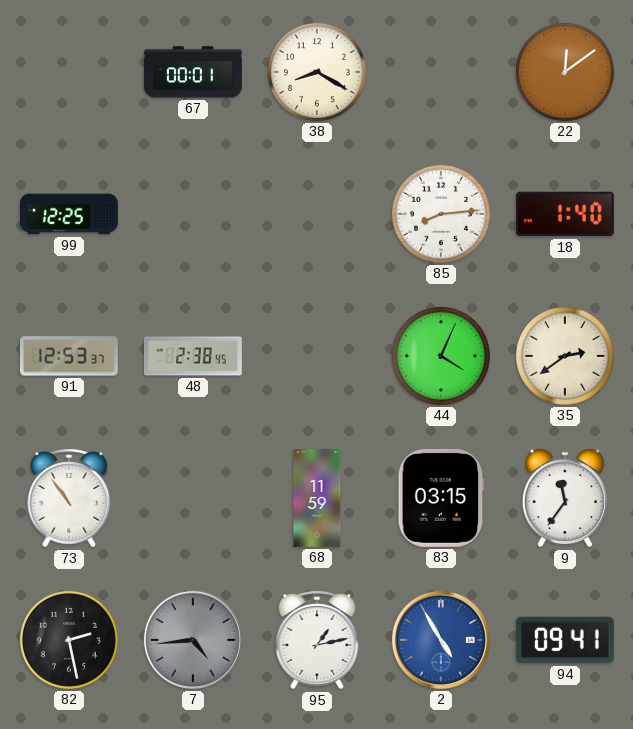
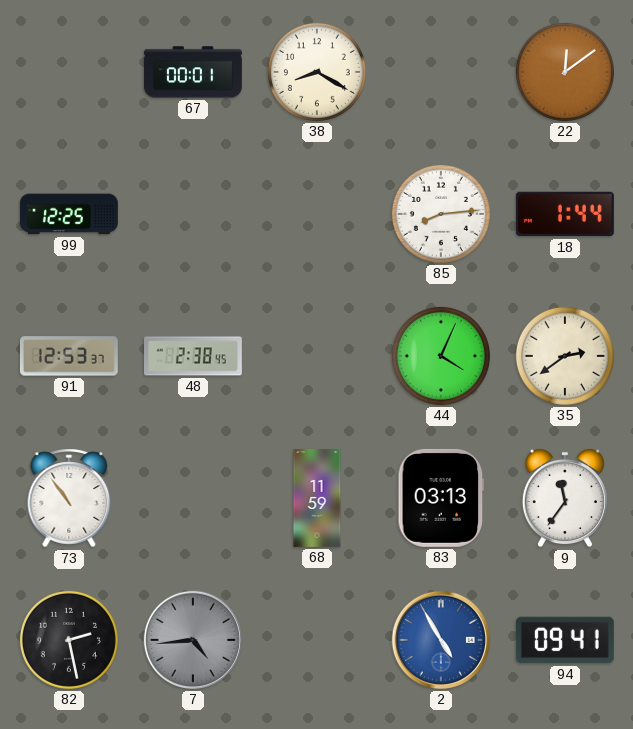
18: 1:40 -> 1:44
83: 03:15 -> 03:13
95: 1:13 -> none
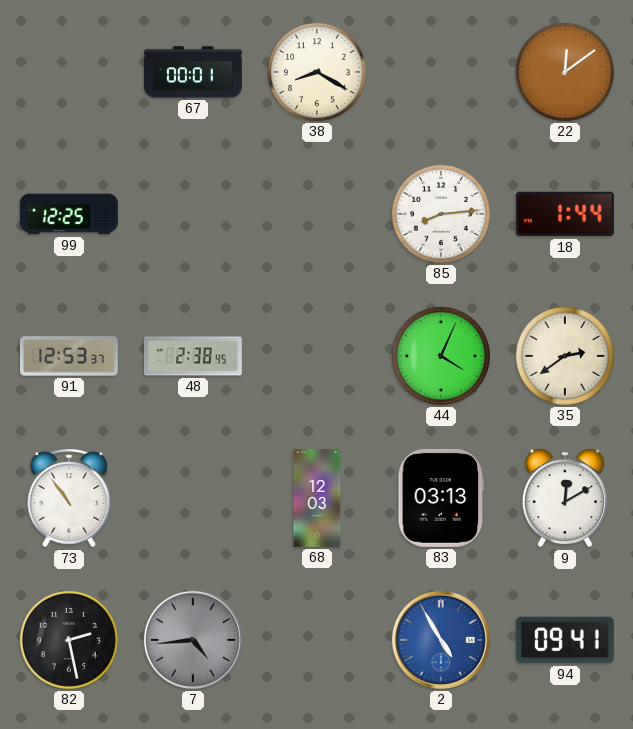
68: 11:59 -> 12:03
9: 11:36 -> 12:10
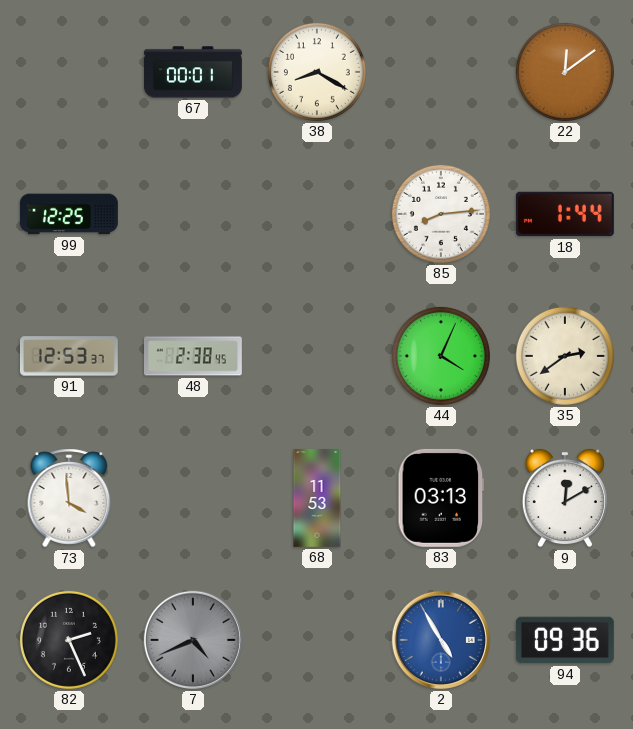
73: 10:54 -> 3:59
68: 12:03 -> 11:53
82: 2:28 -> 2:26
7: 4:44 -> 4:41
94: 09:41 -> 09:36
